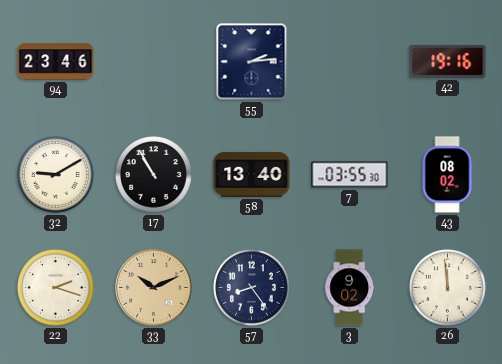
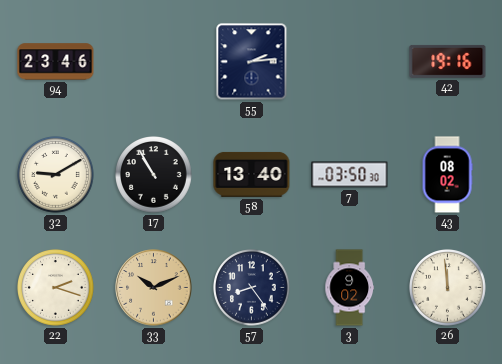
7: 03:55 -> 03:50
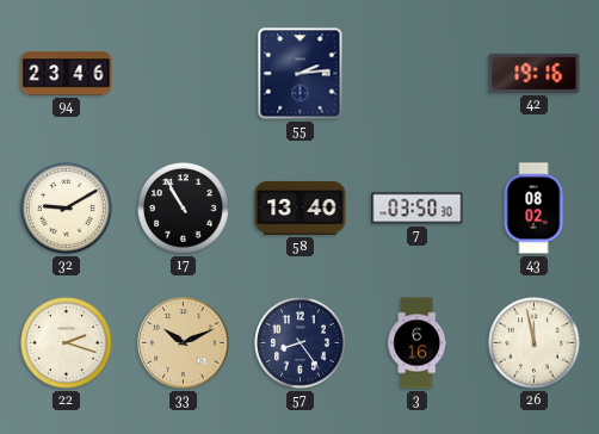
3: 9:02 -> 6:16
26: 11:59 -> 11:58
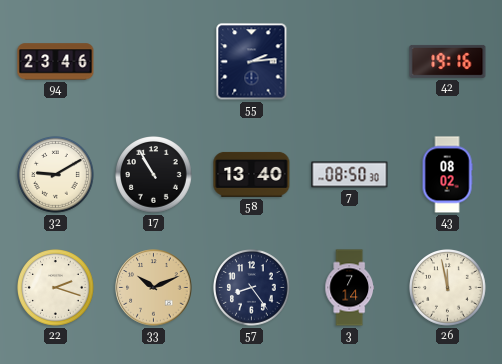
7: 03:50 -> 08:50
3: 6:16 -> 7:14
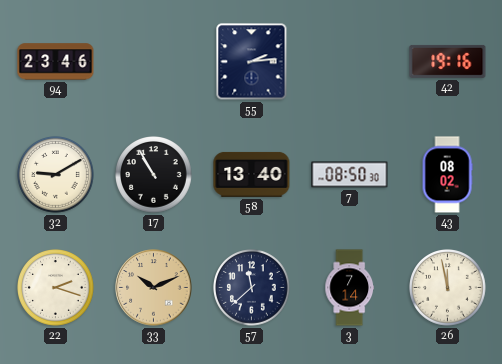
57: 8:24 -> 11:38
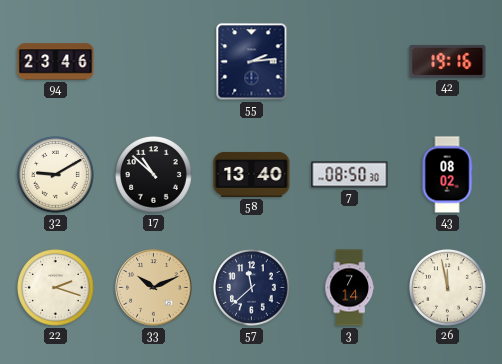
17: 10:55 -> 10:52
